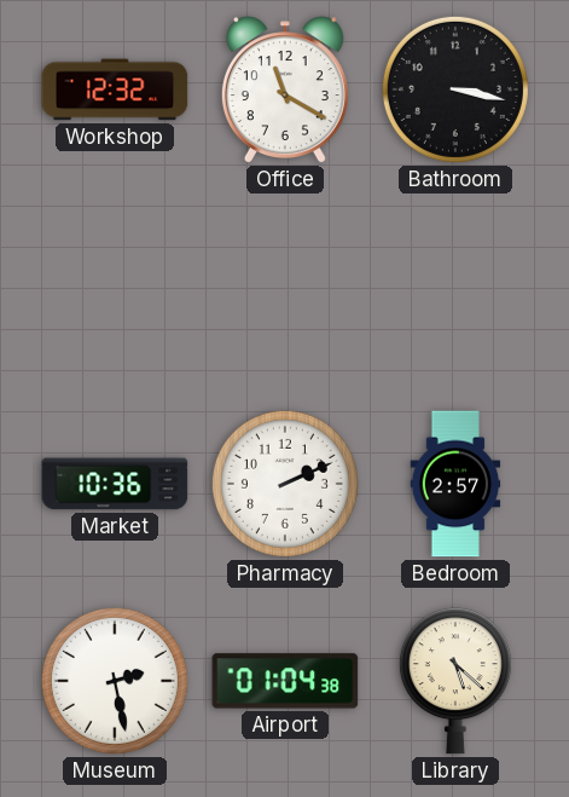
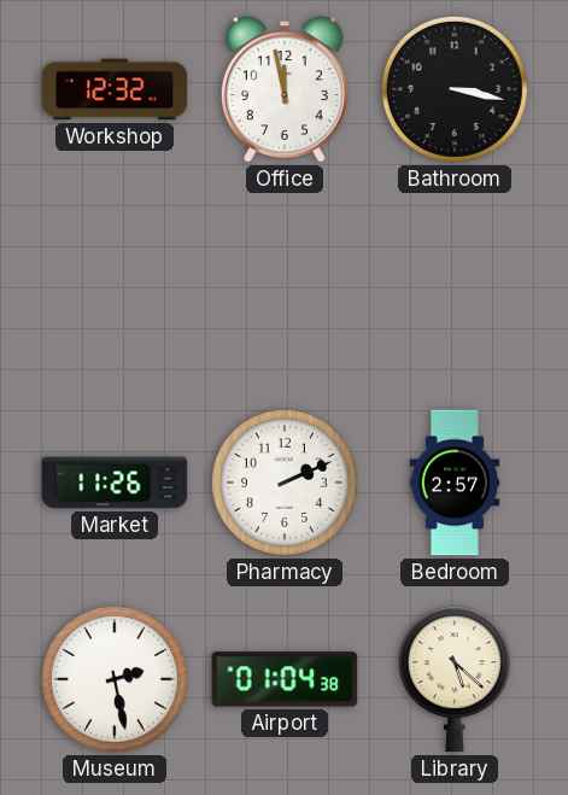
Office: 11:20 -> 11:58
Market: 10:36 -> 11:26
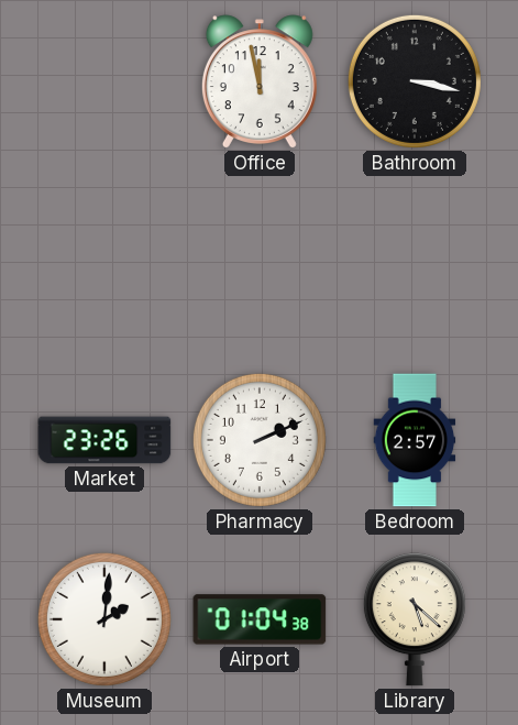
Workshop: 12:32 -> none
Market: 11:26 -> 23:26
Museum: 2:28 -> 2:01
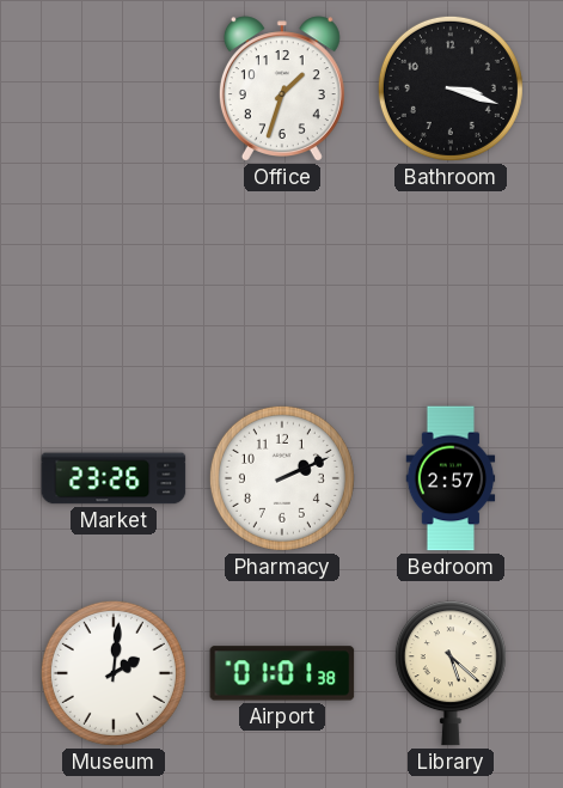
Office: 11:58 -> 1:33
Bathroom: 3:17 -> 3:18
Airport: 01:04 -> 01:01
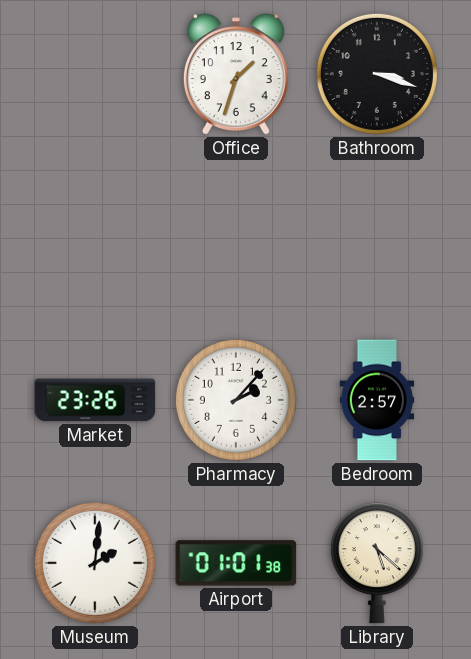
Pharmacy: 2:11 -> 2:07
